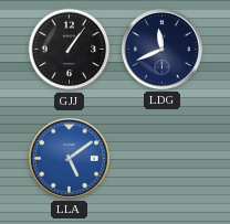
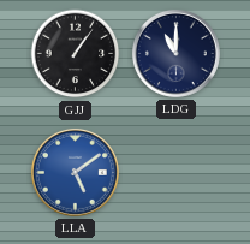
LDG: 11:41 -> 11:00
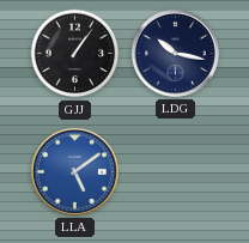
LDG: 11:00 -> 10:17
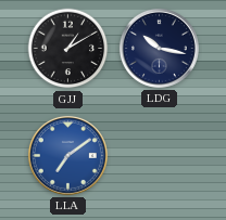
GJJ: 1:06 -> 1:10
LLA: 5:09 -> 7:09
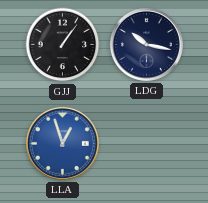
GJJ: 1:10 -> 1:06
LLA: 7:09 -> 12:57
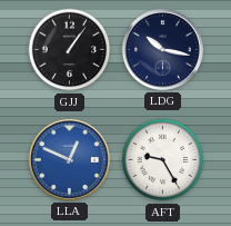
LLA: 12:57 -> 12:49
AFT: none -> 9:25
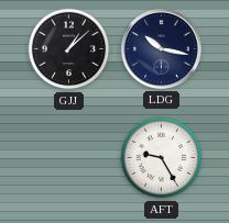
GJJ: 1:06 -> 1:08
LLA: 12:49 -> none
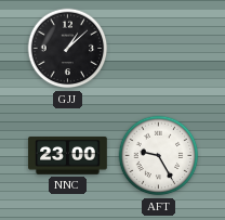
LDG: 10:17 -> none
NNC: none -> 23:00
